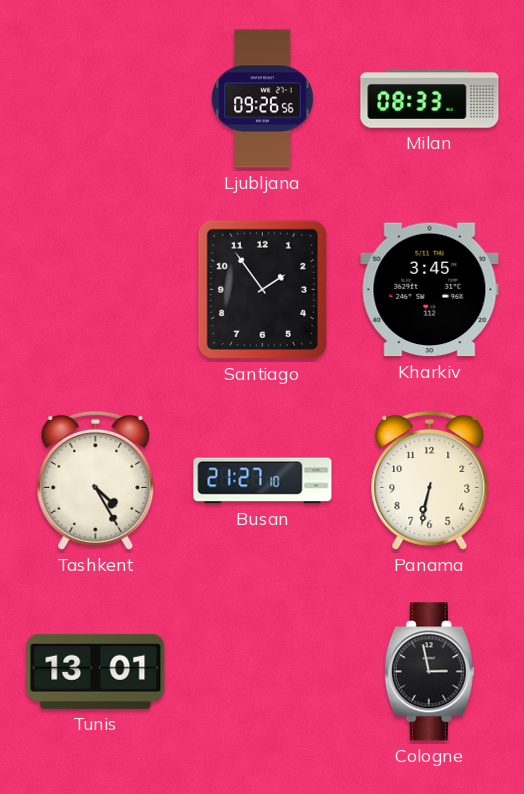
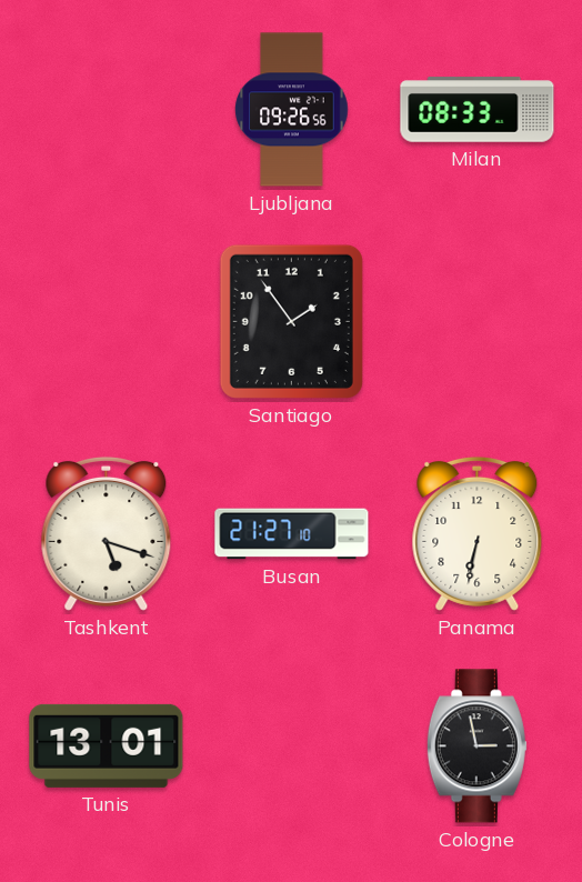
Kharkiv: 3:45 -> none
Tashkent: 4:25 -> 5:18
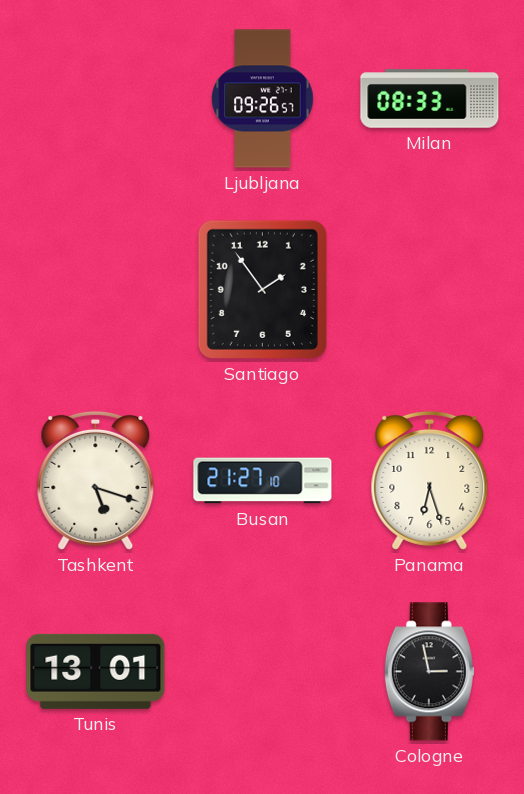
Ljubljana: 09:26:56 -> 09:26:57
Panama: 6:32 -> 6:27
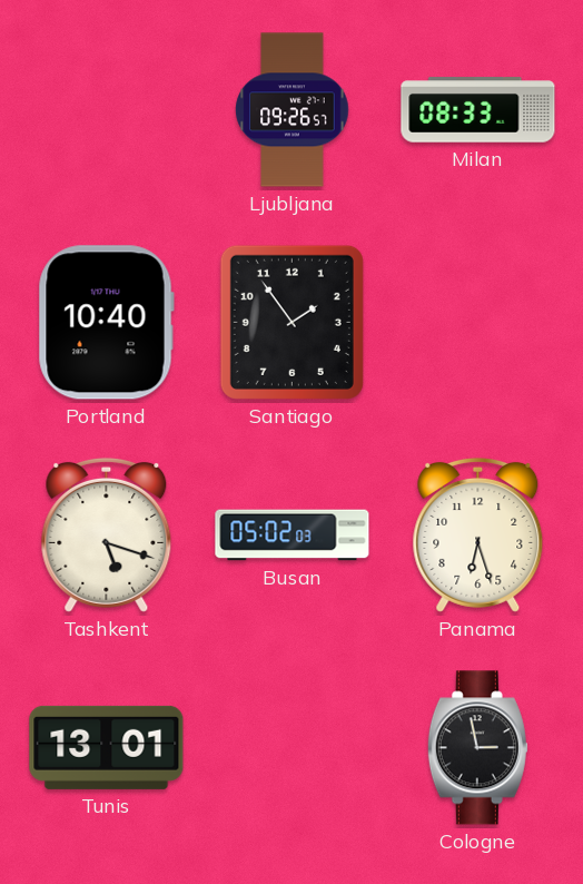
Portland: none -> 10:40
Busan: 21:27 -> 05:02
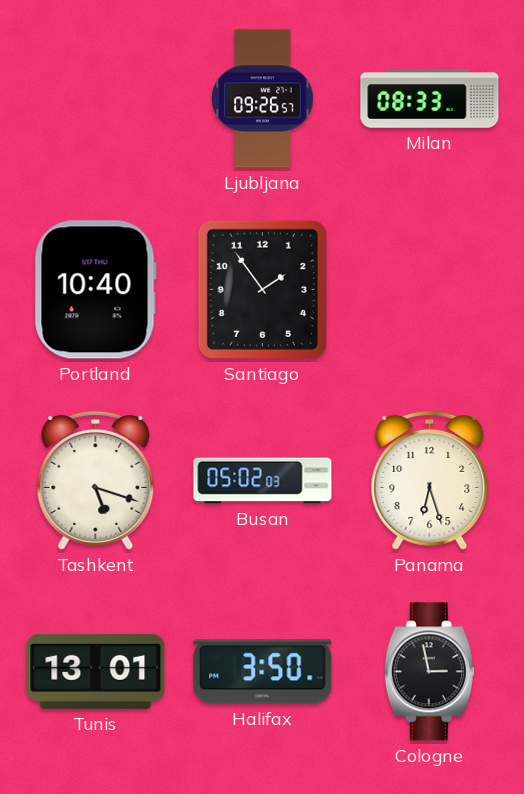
Halifax: none -> 3:50
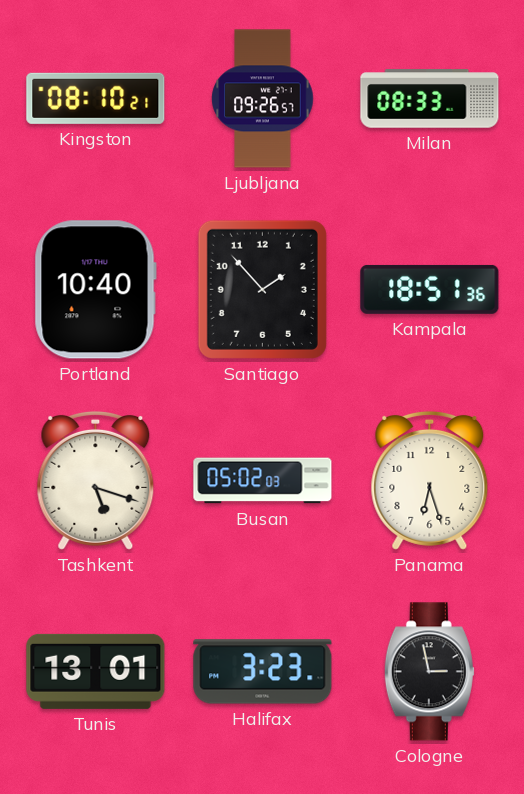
Kingston: none -> 08:10
Santiago: 1:54 -> 1:53
Kampala: none -> 18:51
Halifax: 3:50 -> 3:23
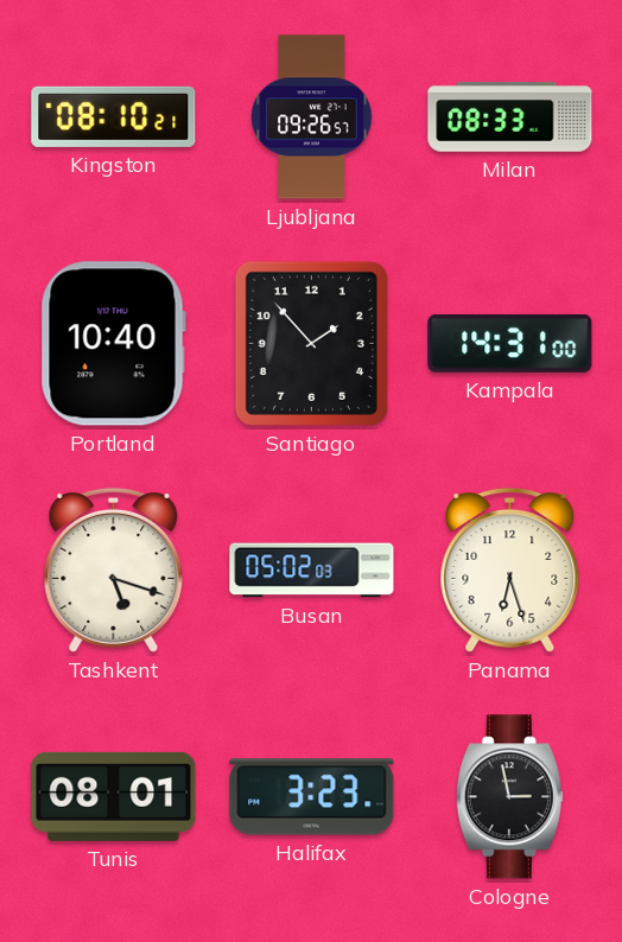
Kampala: 18:51 -> 14:31
Tunis: 13:01 -> 08:01
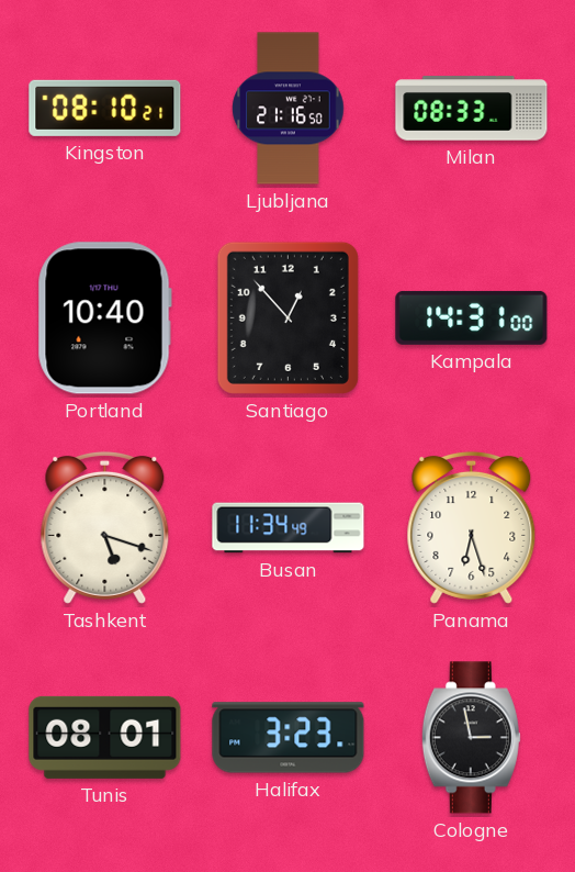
Ljubljana: 09:26 -> 21:16
Santiago: 1:53 -> 12:53
Busan: 05:02 -> 11:34
